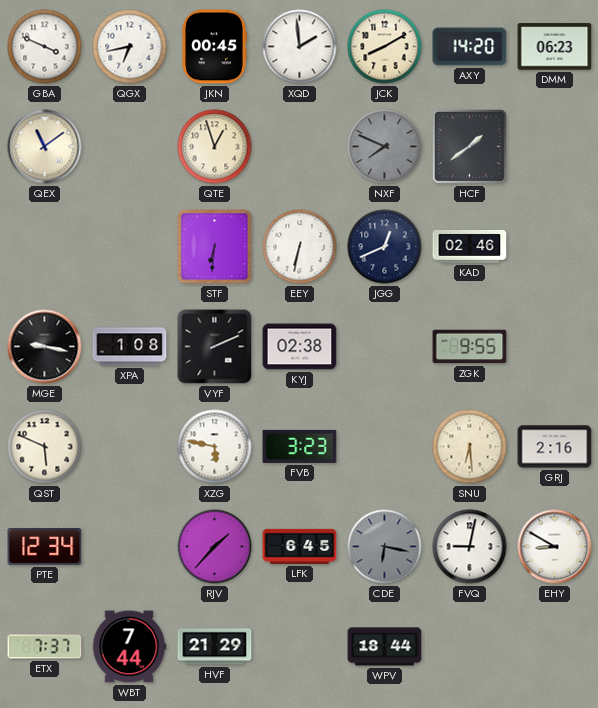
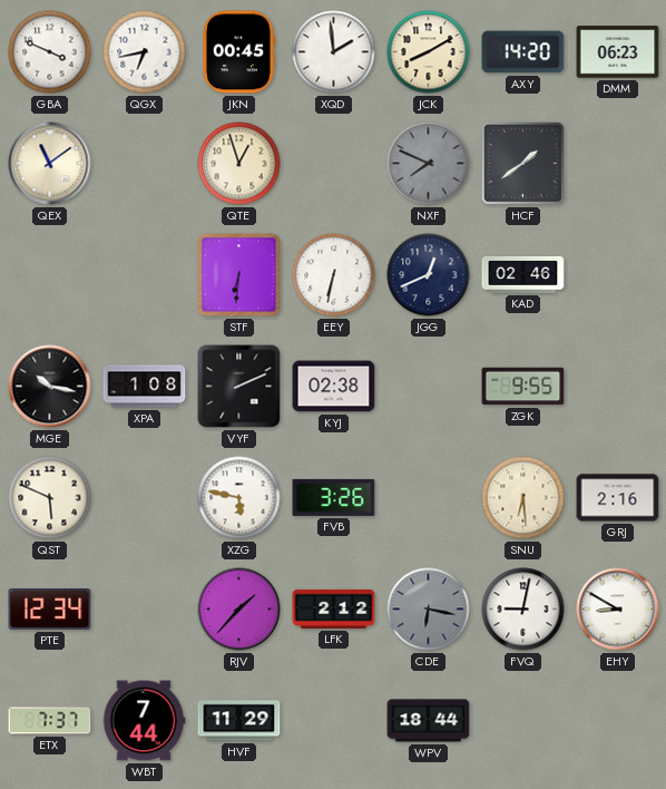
MGE: 9:17 -> 10:17
FVB: 3:23 -> 3:26
LFK: 6:45 -> 2:12
HVF: 21:29 -> 11:29
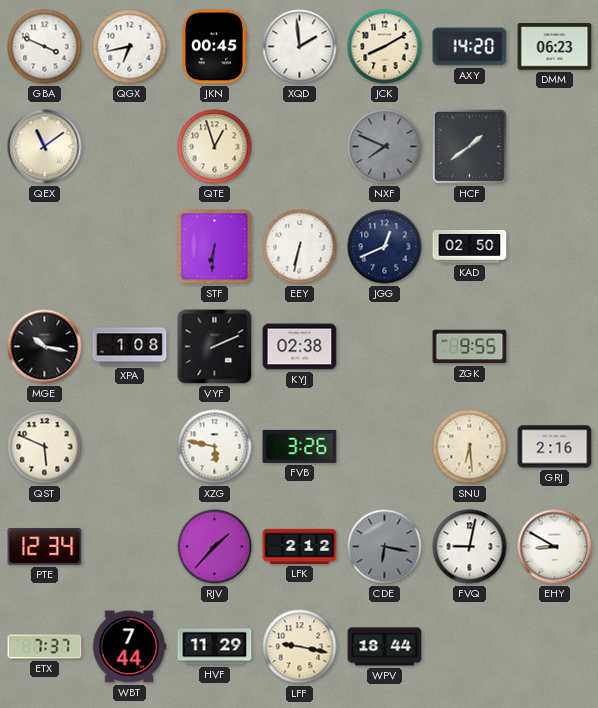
KAD: 02:46 -> 02:50
LFF: none -> 9:17
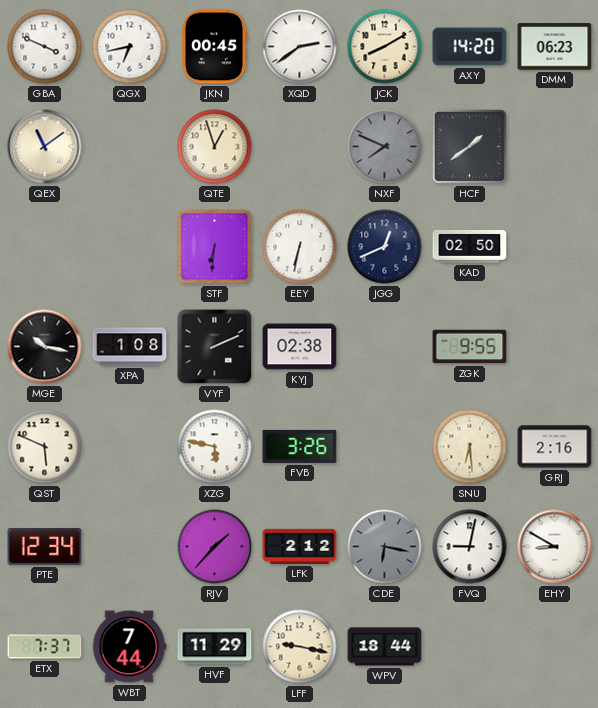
XQD: 1:59 -> 2:39
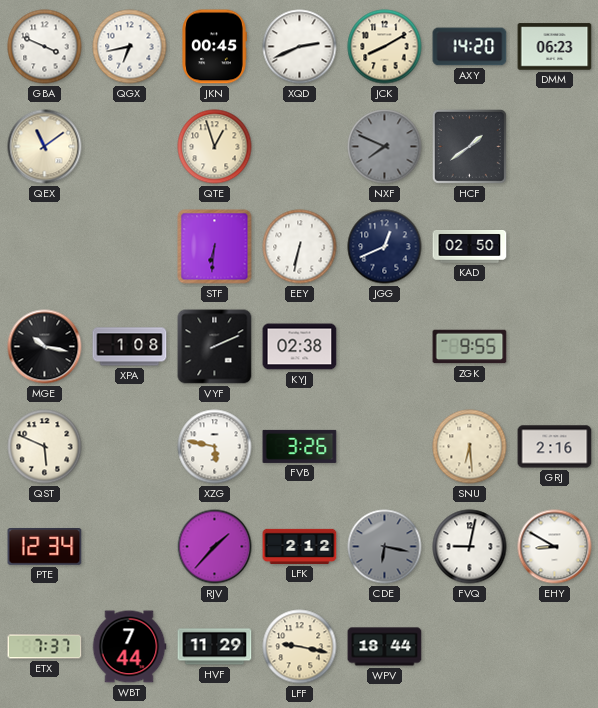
XQD: 2:39 -> 2:41
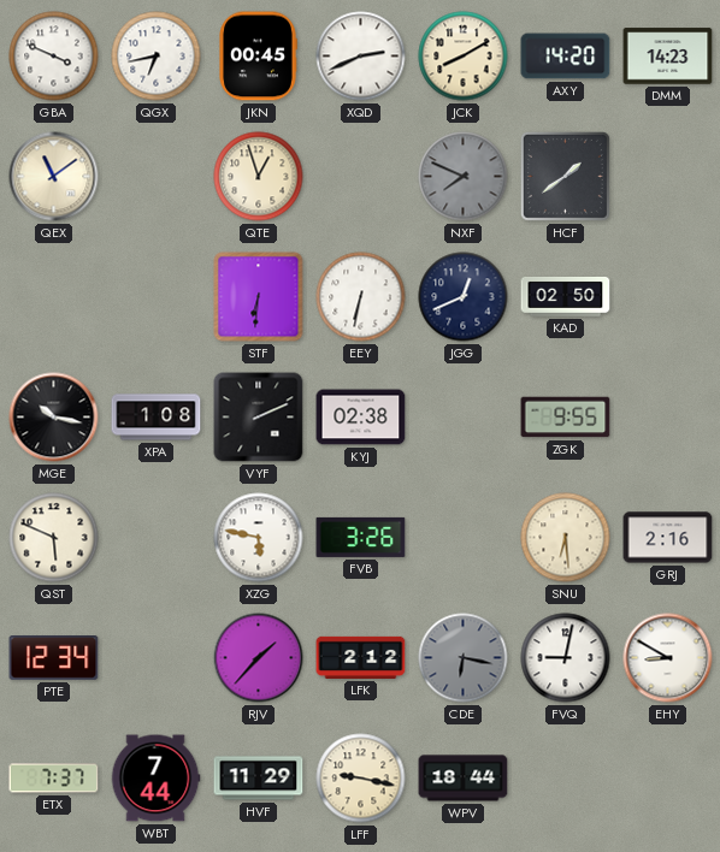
DMM: 06:23 -> 14:23
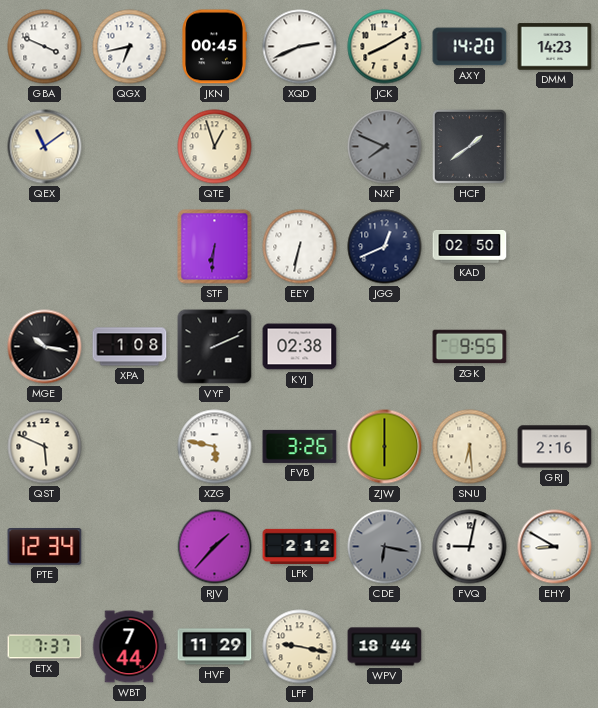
ZJW: none -> 6:00
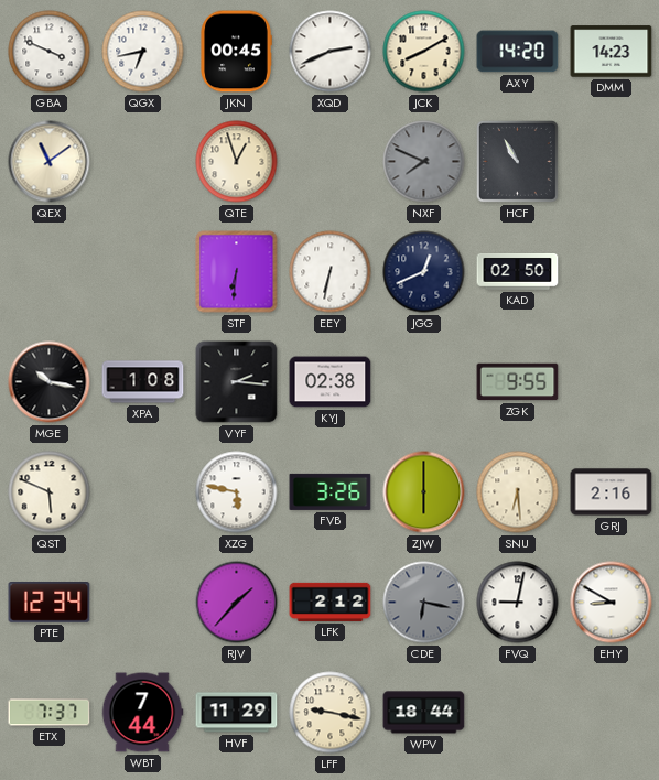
HCF: 1:39 -> 10:55
VYF: 2:11 -> 2:16
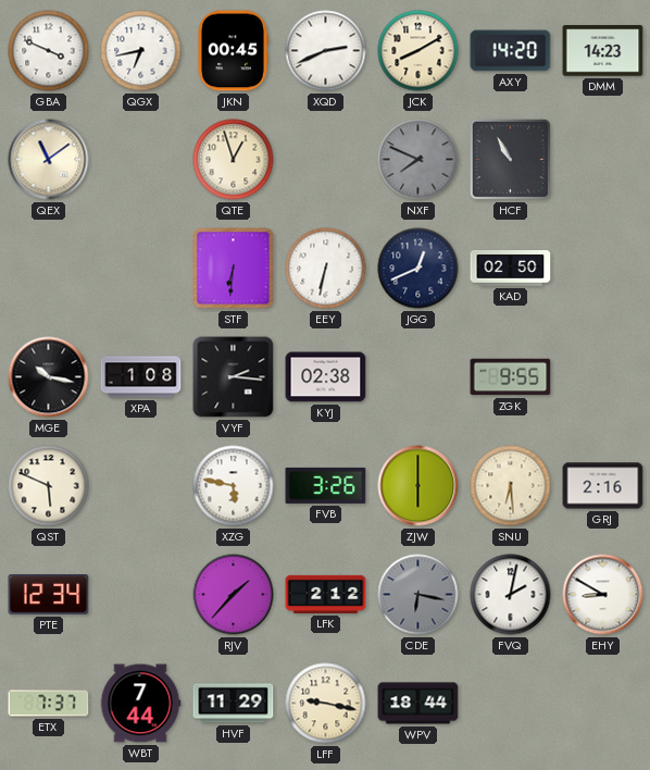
FVQ: 9:02 -> 2:02
